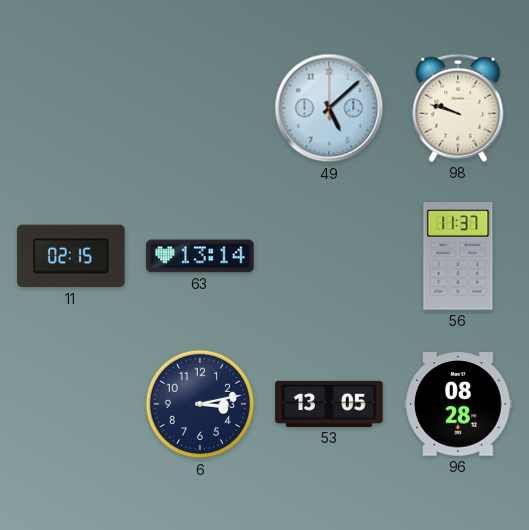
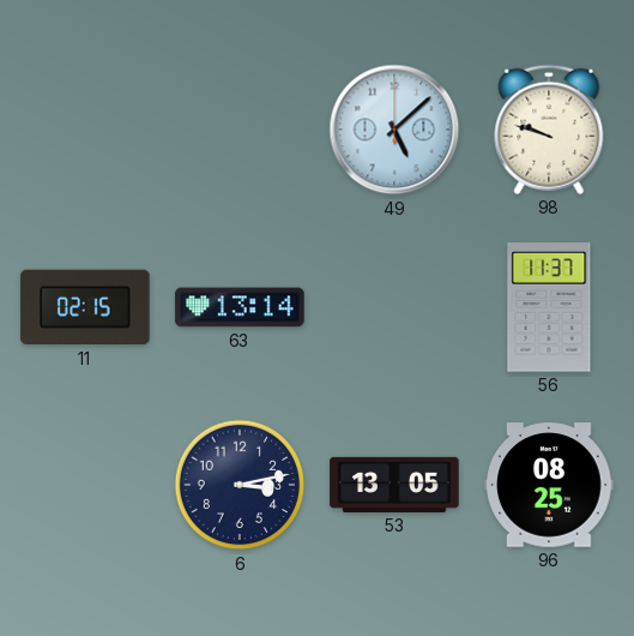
96: 08:28 -> 08:25
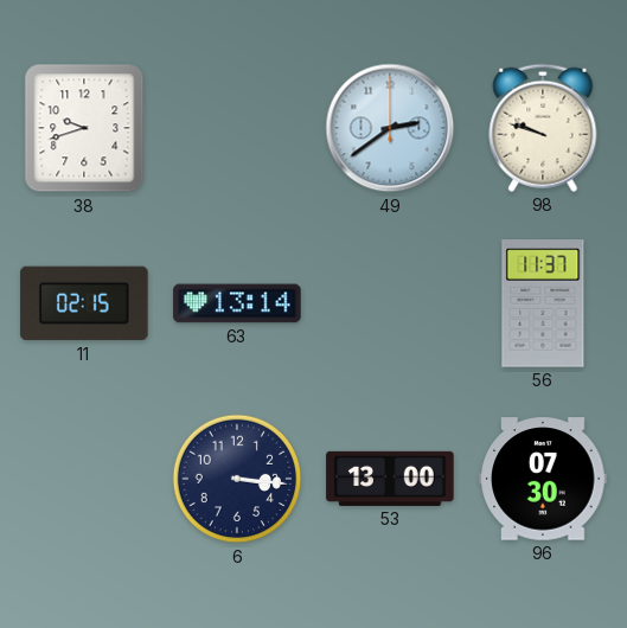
38: none -> 9:42
49: 5:08 -> 2:39
6: 3:13 -> 3:16
53: 13:05 -> 13:00
96: 08:25 -> 07:30
